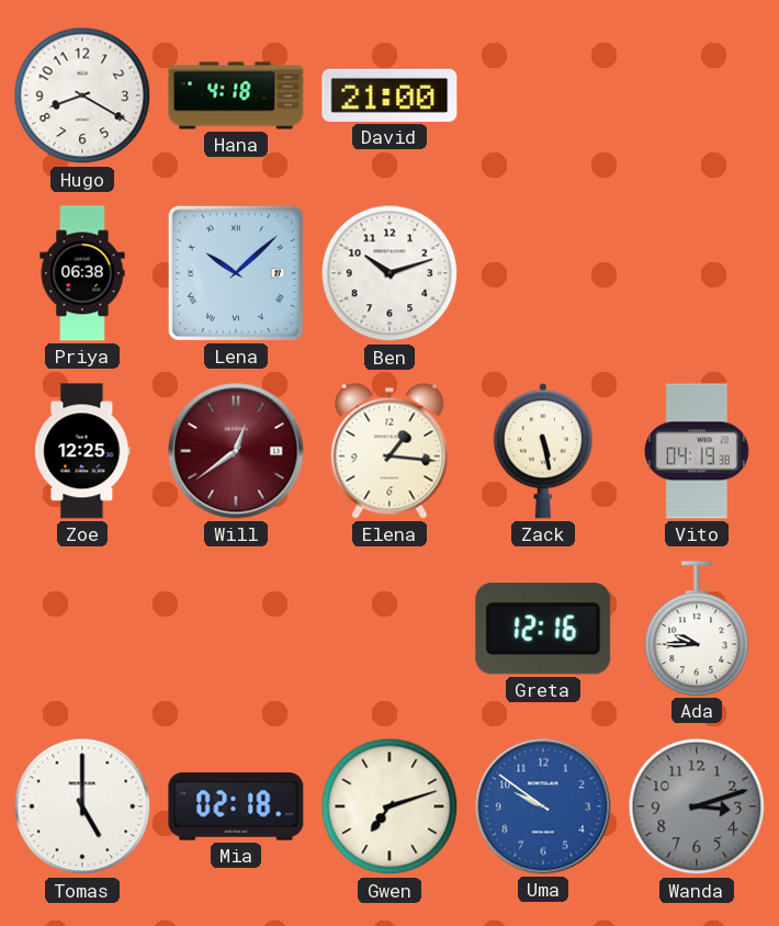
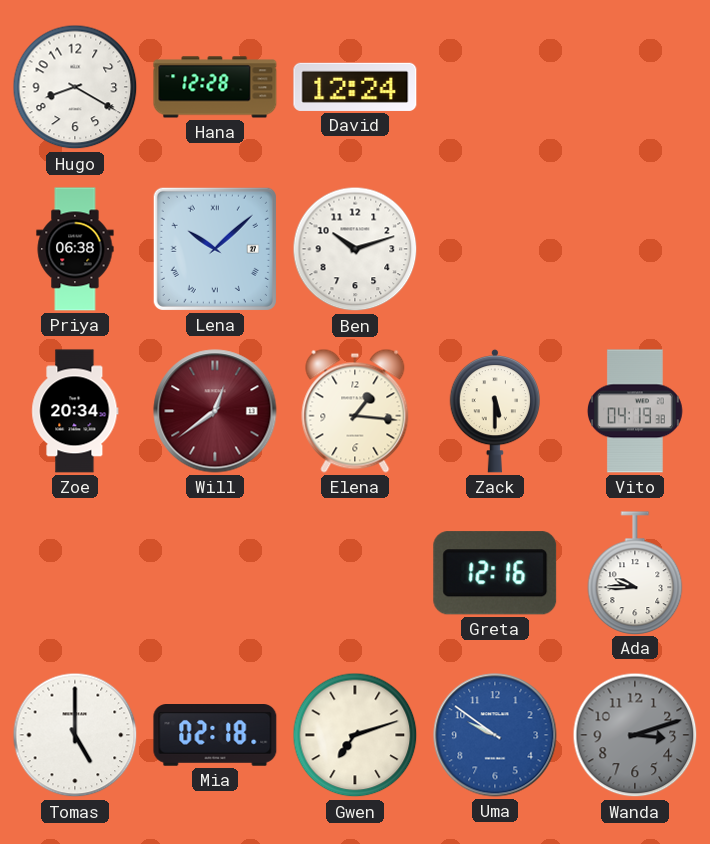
Hana: 4:18 -> 12:28
David: 21:00 -> 12:24
Zoe: 12:25 -> 20:34
Zack: 5:28 -> 5:30
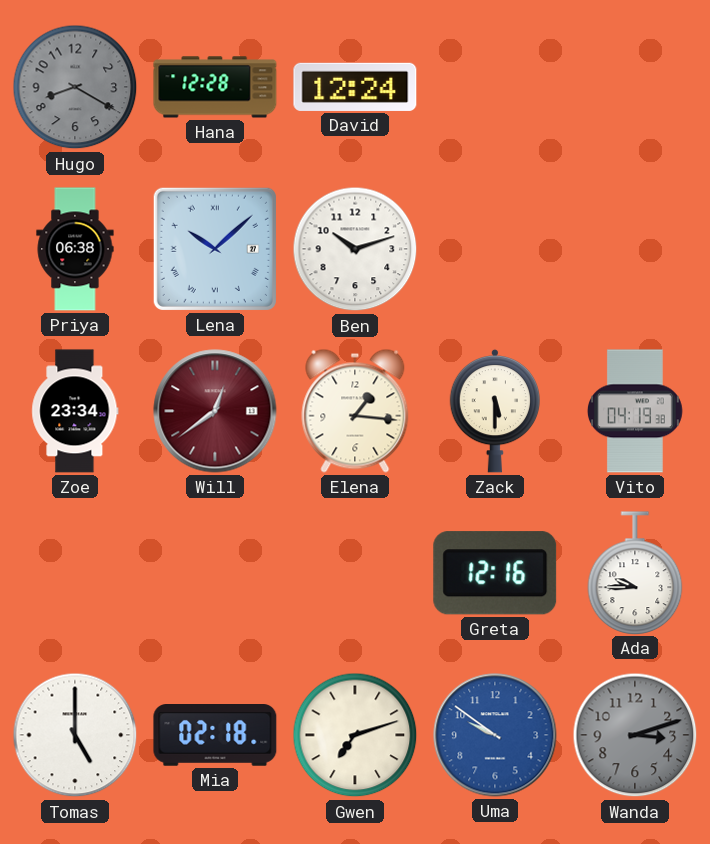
Hugo dial: white -> grey
Zoe: 20:34 -> 23:34
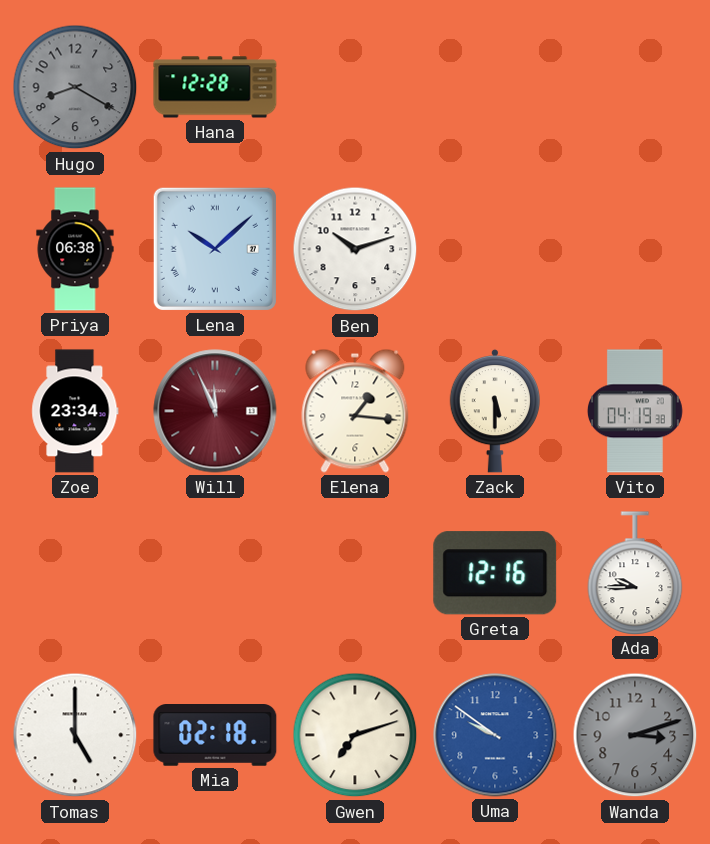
David: 12:24 -> none
Will: 12:39 -> 11:56
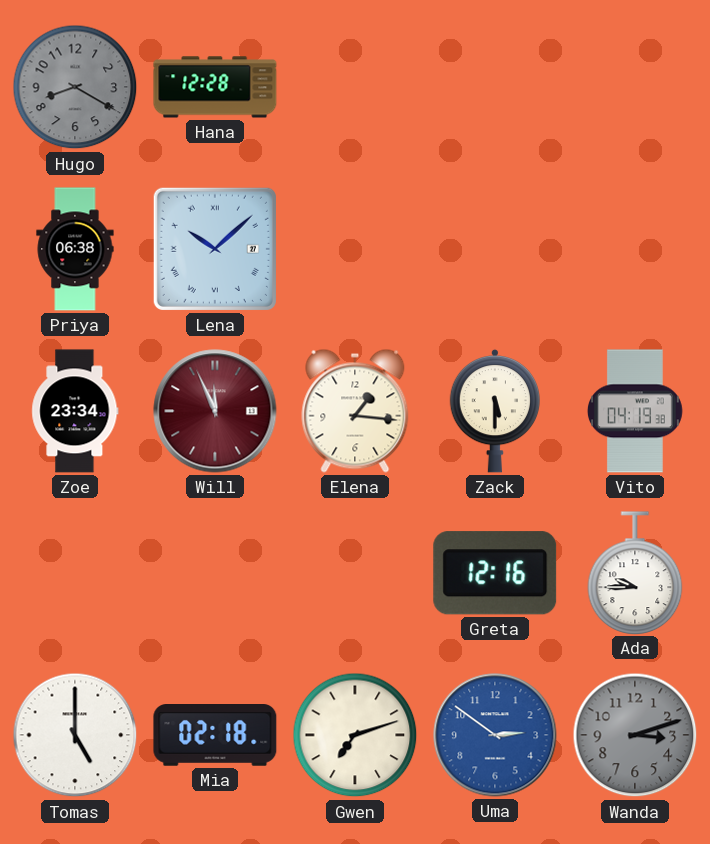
Ben: 10:12 -> none
Uma: 9:51 -> 2:51
